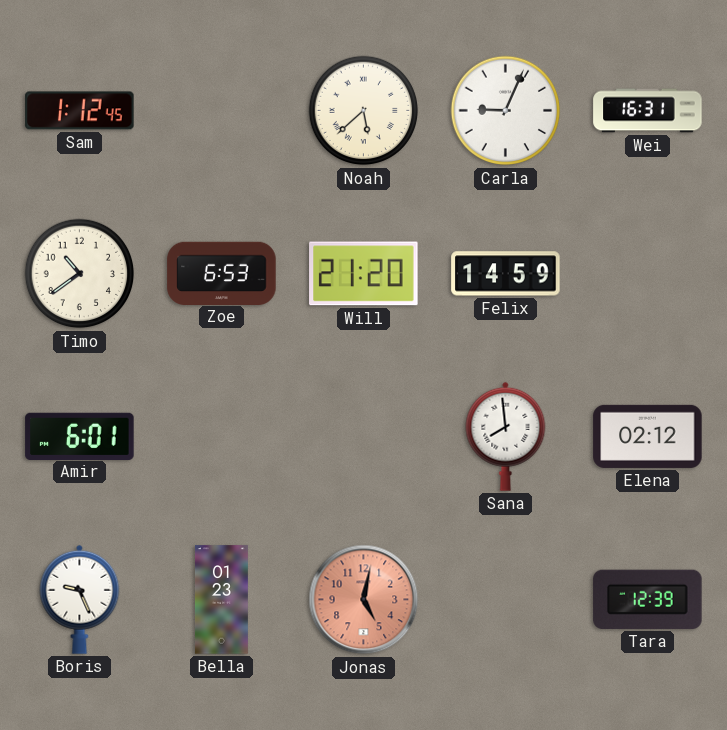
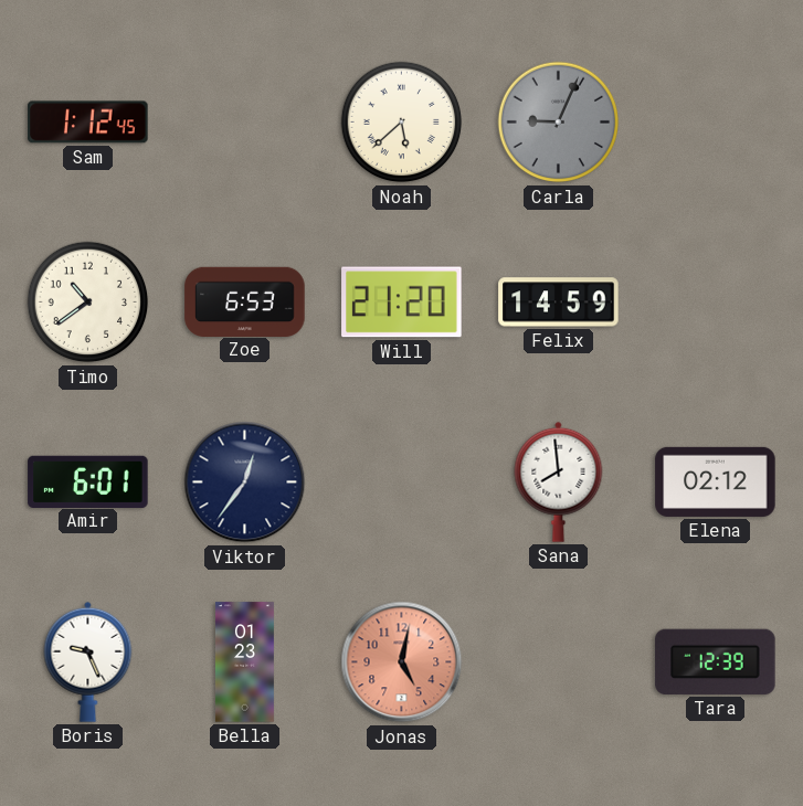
Carla dial: white -> grey
Wei: 16:31 -> none
Viktor: none -> 12:36
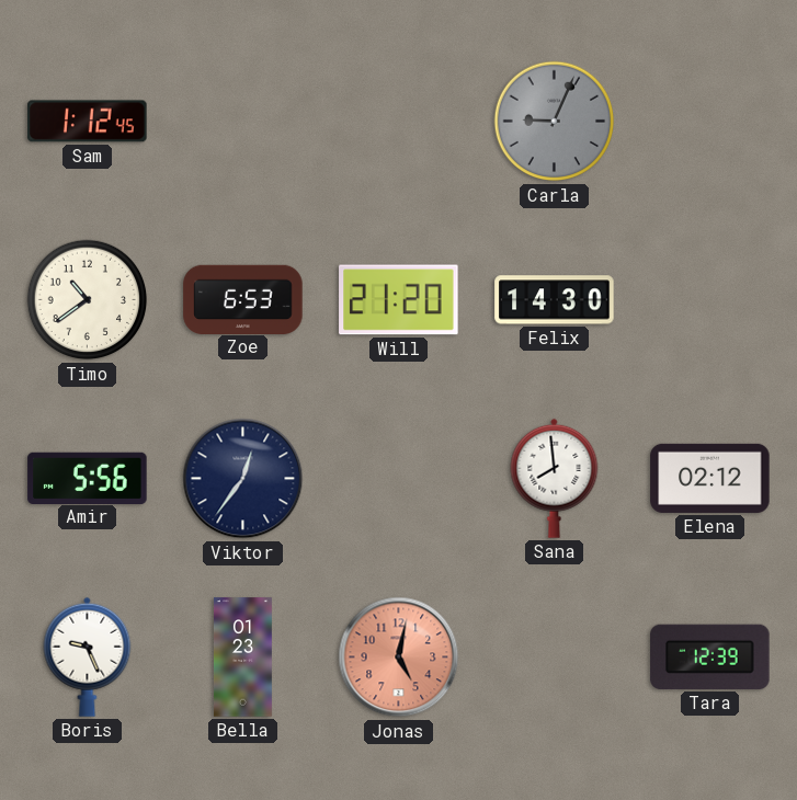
Noah: 5:38 -> none
Felix: 14:59 -> 14:30
Amir: 6:01 -> 5:56
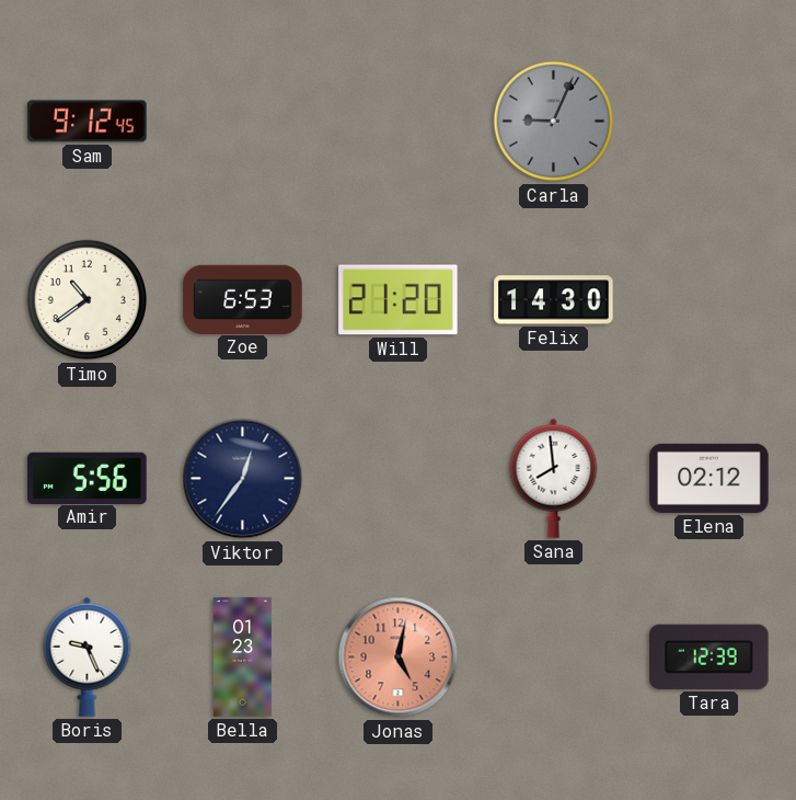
Sam: 1:12 -> 9:12
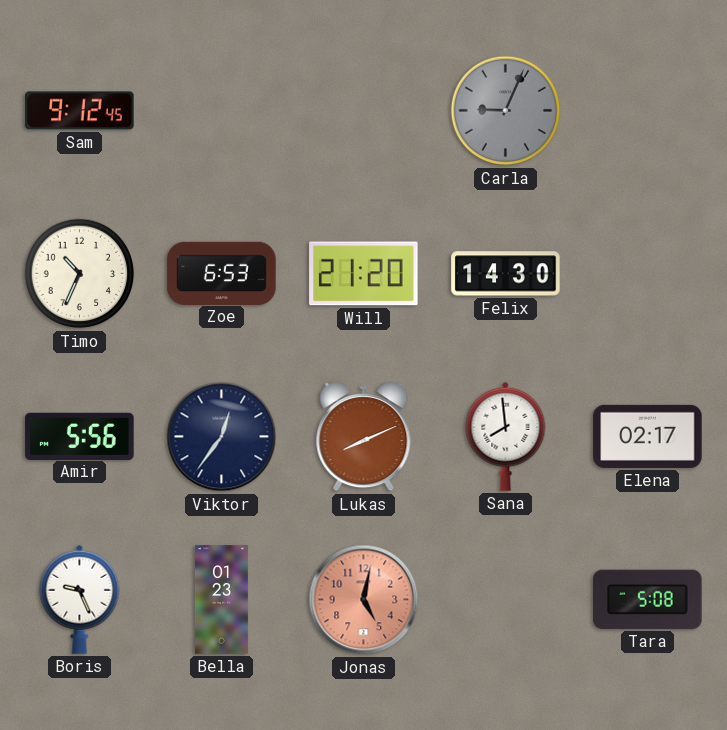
Timo: 10:39 -> 10:34
Lukas: none -> 8:11
Elena: 02:12 -> 02:17
Tara: 12:39 -> 5:08
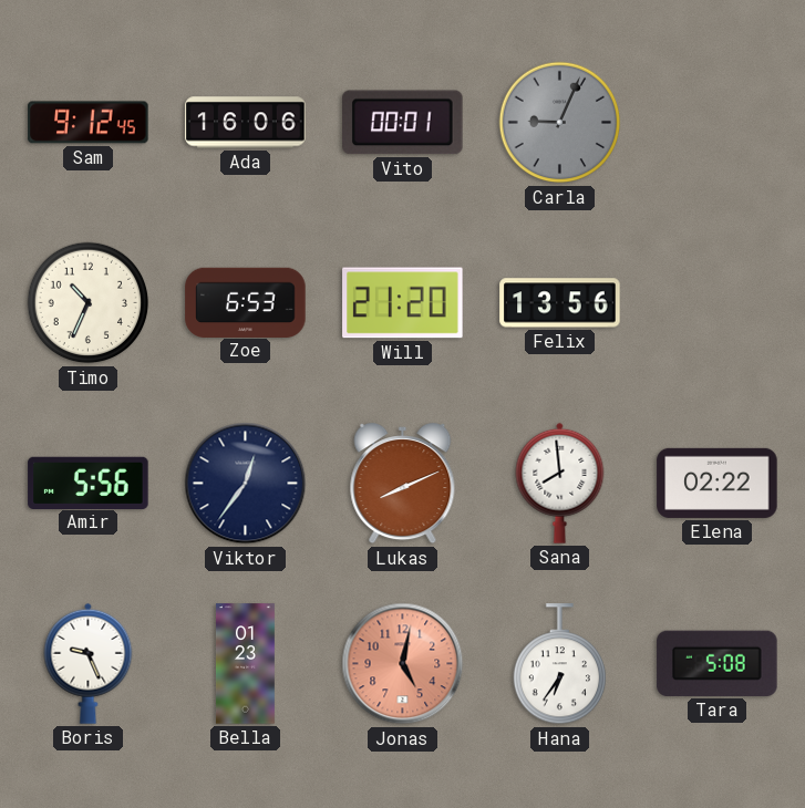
Ada: none -> 16:06
Vito: none -> 00:01
Felix: 14:30 -> 13:56
Elena: 02:17 -> 02:22
Hana: none -> 6:36
